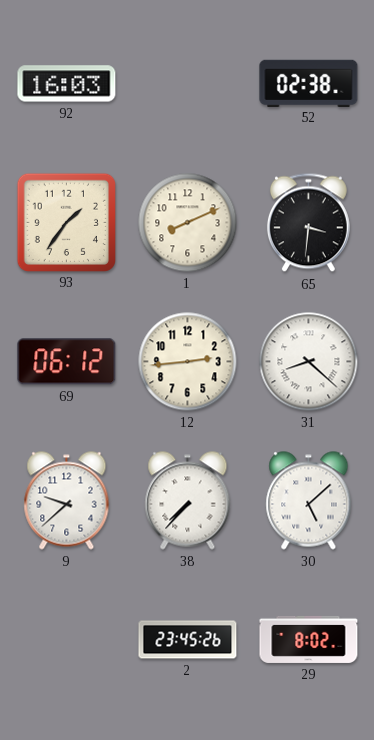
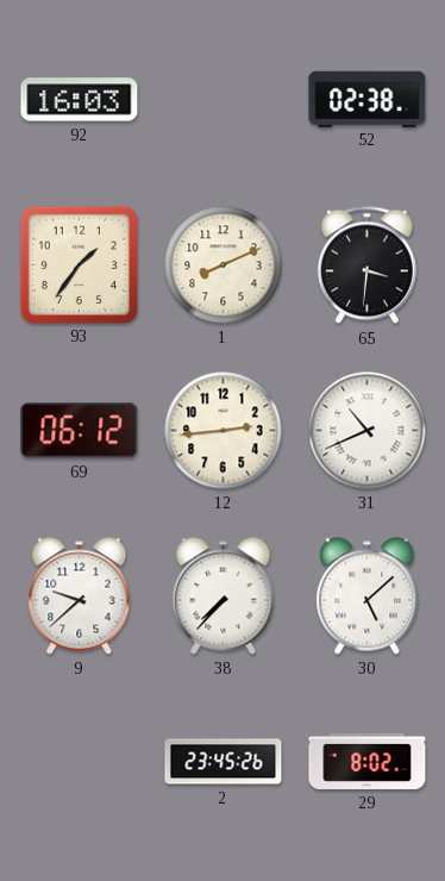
31: 8:22 -> 10:41
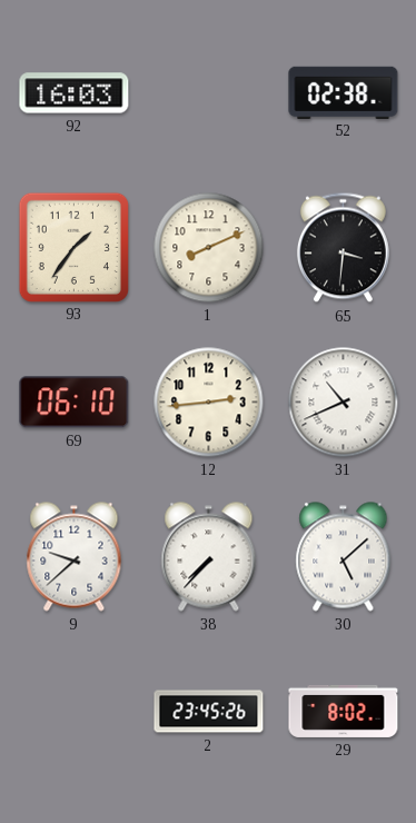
69: 06:12 -> 06:10
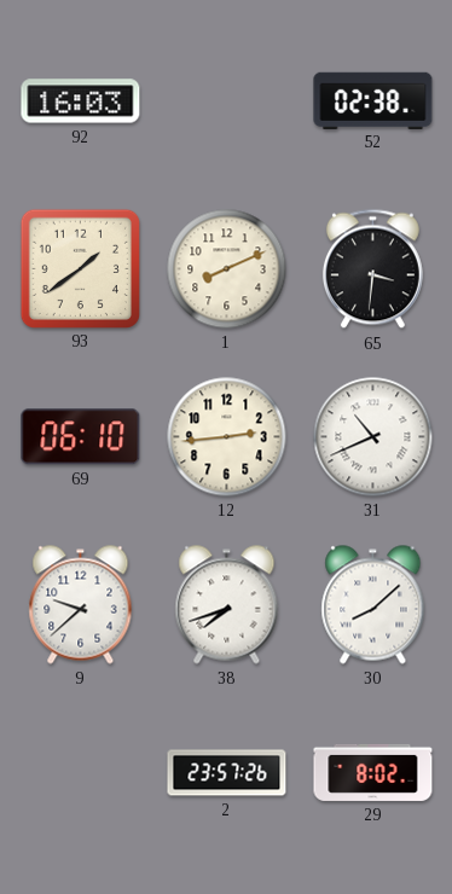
93: 1:36 -> 1:39
38: 7:37 -> 7:42
30: 5:08 -> 8:08
2: 23:45 -> 23:57
